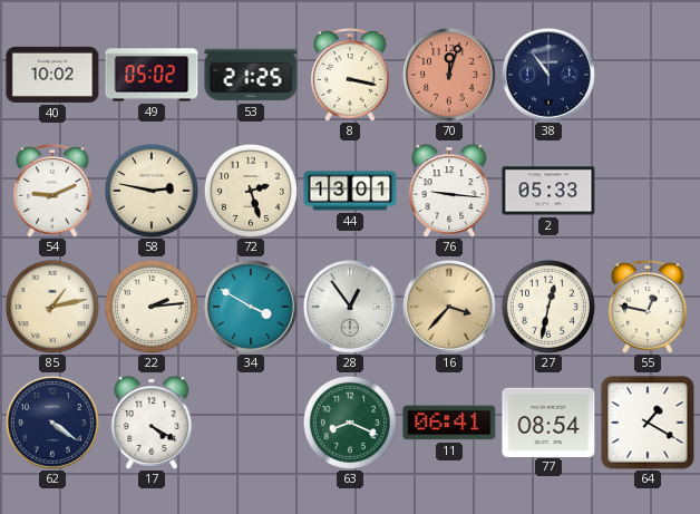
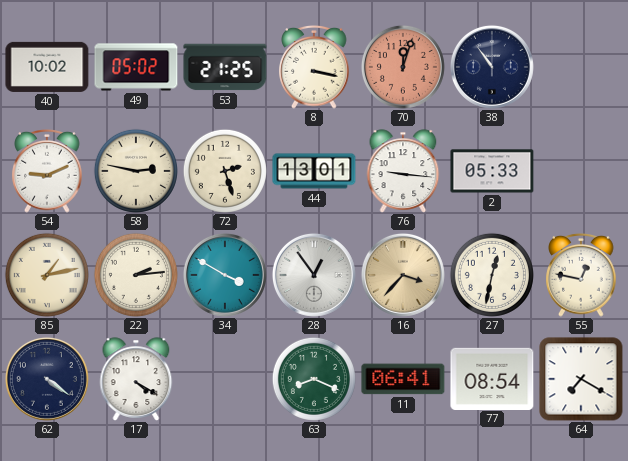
64: 1:20 -> 7:20
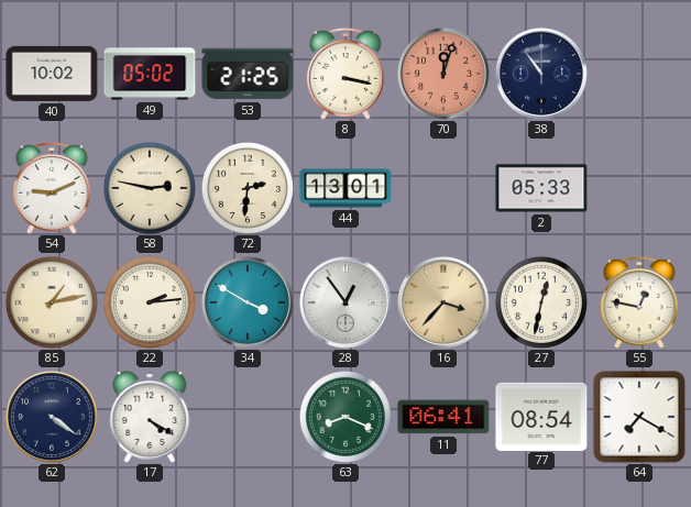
72: 2:27 -> 2:31
76: 9:16 -> none
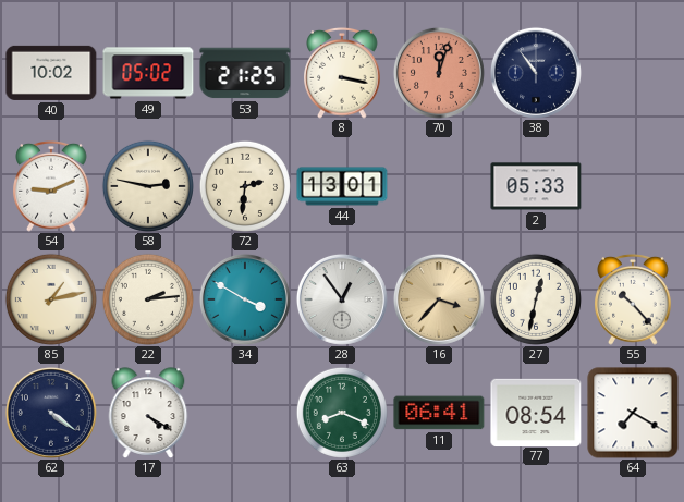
55: 12:47 -> 10:23
